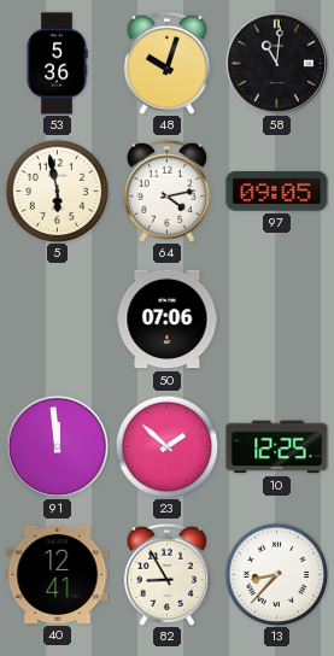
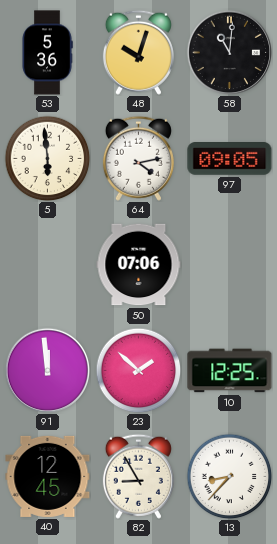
5: 5:58 -> 5:59
40: 12:41 -> 12:45
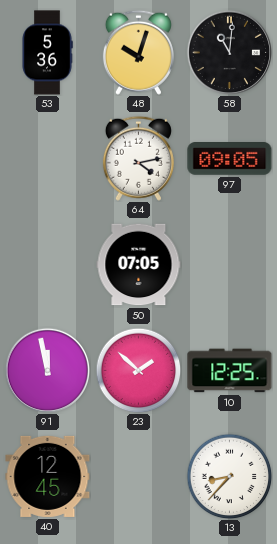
5: 5:59 -> none
50: 07:06 -> 07:05
91: 11:59 -> 11:58
82: 8:55 -> none
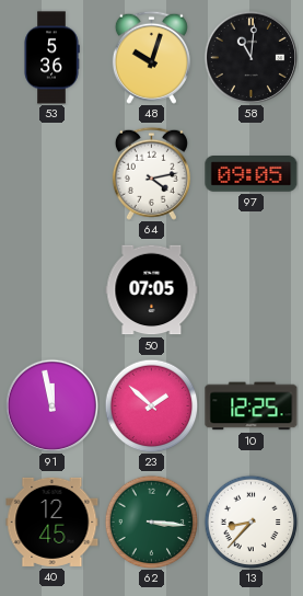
62: none -> 3:16
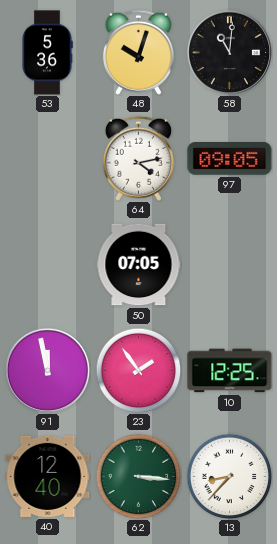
23: 1:52 -> 1:54
40: 12:45 -> 12:40
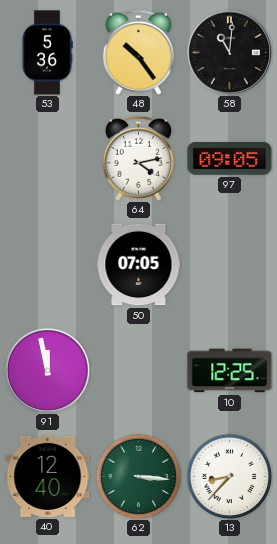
48: 10:03 -> 10:24
23: 1:54 -> none
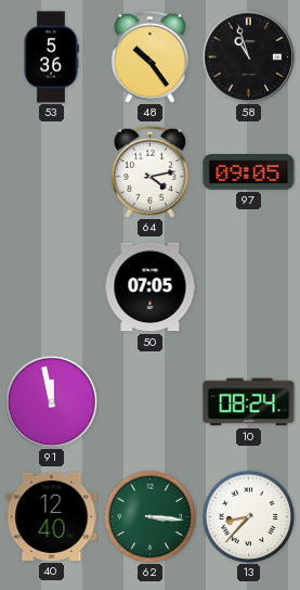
58: 11:01 -> 10:57
10: 12:25 -> 08:24
